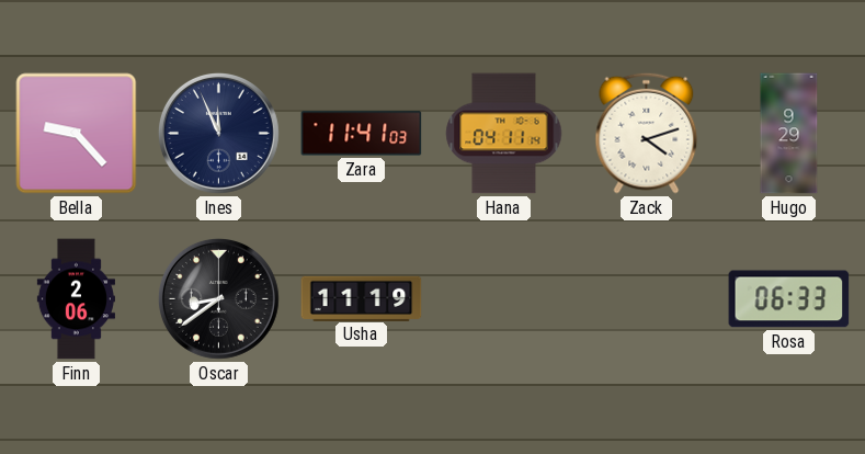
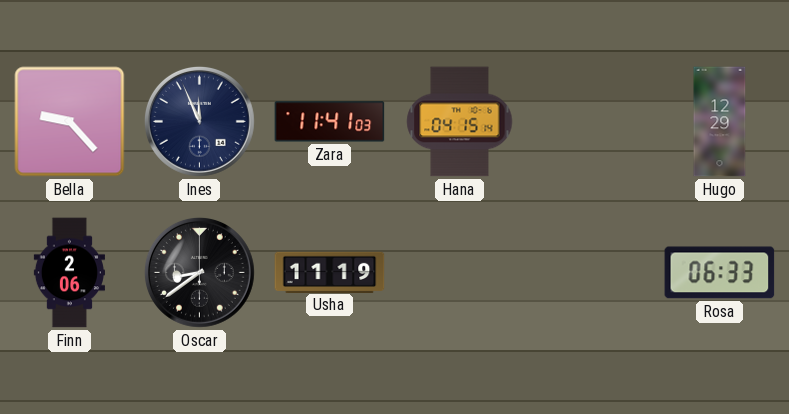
Hana: 04:11 -> 04:15
Zack: 4:12 -> none
Hugo: 9:29 -> 12:29
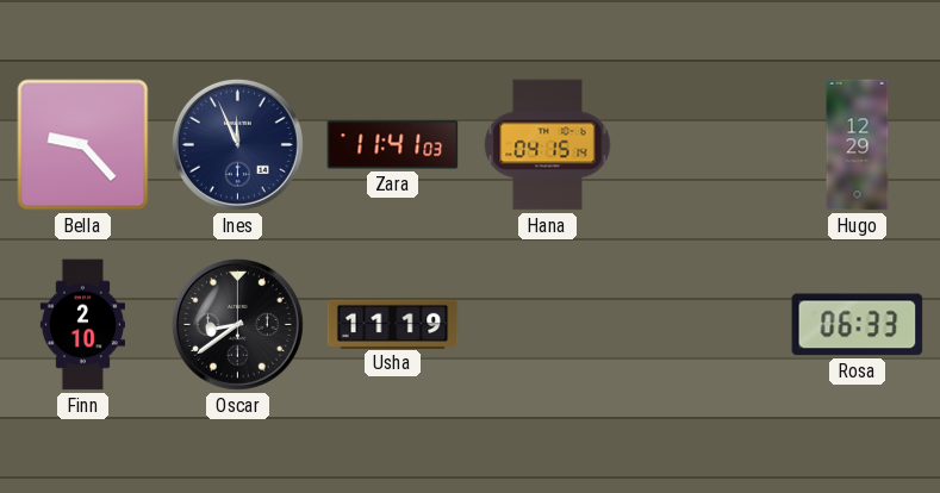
Finn: 2:06 -> 2:10
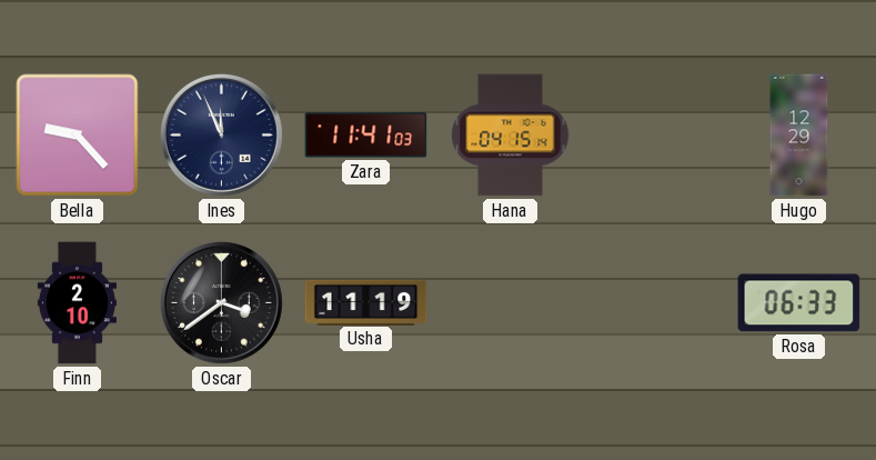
Oscar: 8:39 -> 3:39
